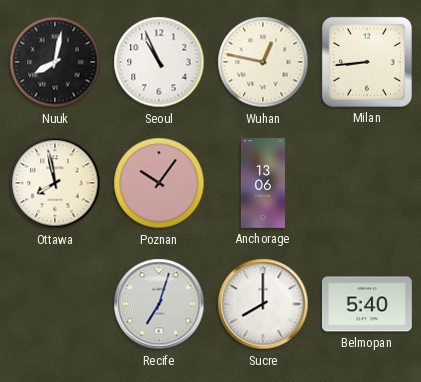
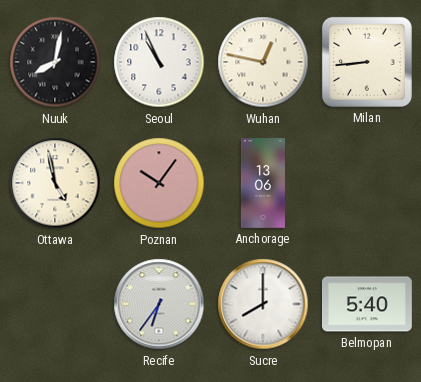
Ottawa: 7:58 -> 4:58
Recife: 7:03 -> 6:36
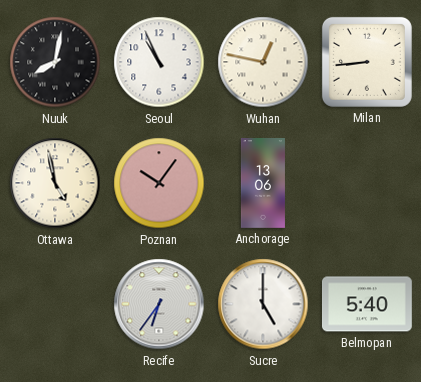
Sucre: 8:00 -> 5:00
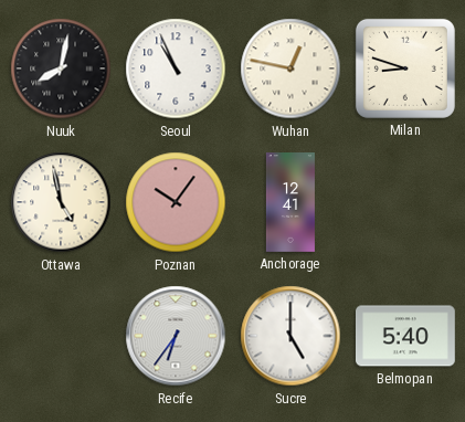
Milan: 8:44 -> 8:48
Anchorage: 13:06 -> 12:41
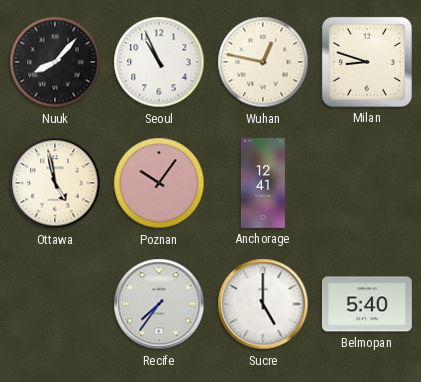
Nuuk: 8:02 -> 8:07
Recife: 6:36 -> 7:36
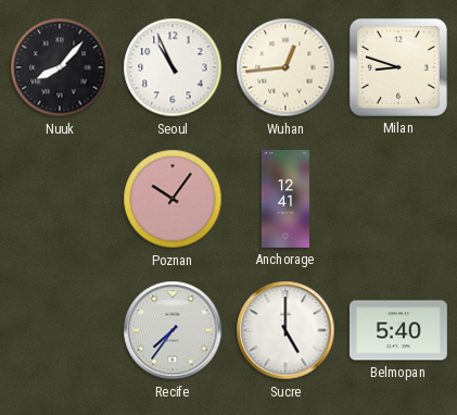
Wuhan: 12:47 -> 12:44
Ottawa: 4:58 -> none
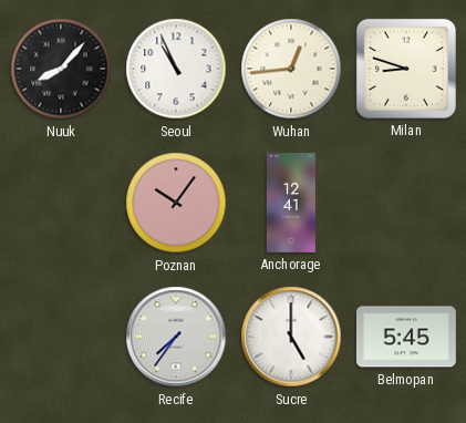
Belmopan: 5:40 -> 5:45
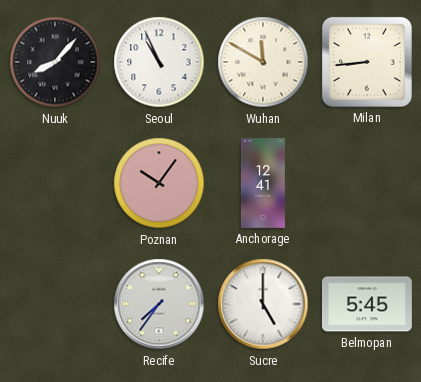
Wuhan: 12:44 -> 11:50
Milan: 8:48 -> 8:44
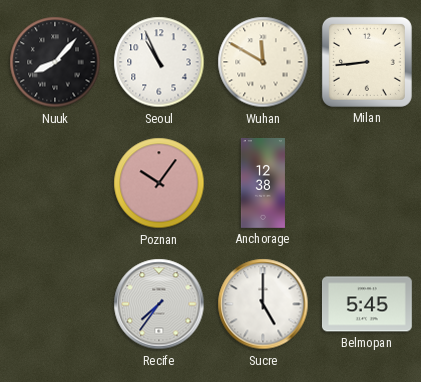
Anchorage: 12:41 -> 12:38
